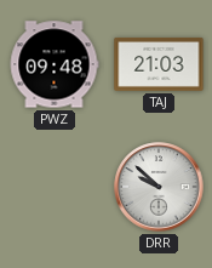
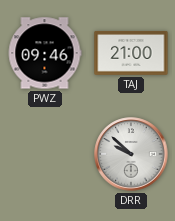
PWZ: 09:48 -> 09:46
TAJ: 21:03 -> 21:00
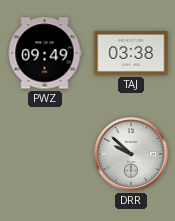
PWZ: 09:46 -> 09:49
TAJ: 21:00 -> 03:38
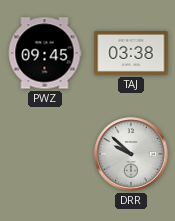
PWZ: 09:49 -> 09:45
